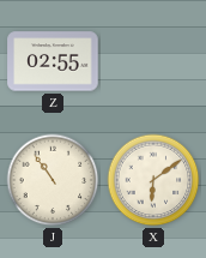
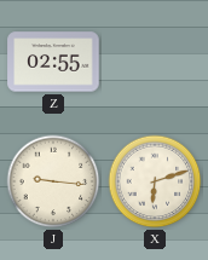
J: 10:54 -> 9:16
X: 6:09 -> 6:12
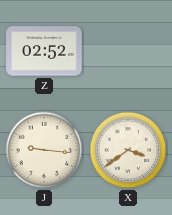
Z: 02:55 -> 02:52
X: 6:12 -> 3:39
